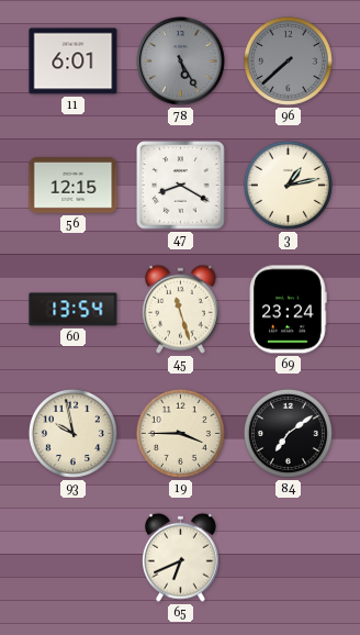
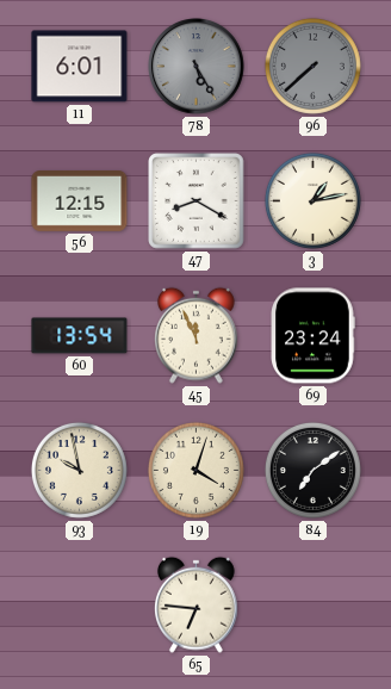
45: 11:27 -> 11:56
19: 3:45 -> 4:03
65: 6:41 -> 6:46
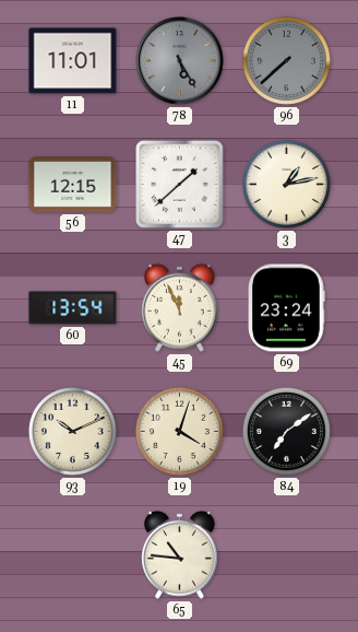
11: 6:01 -> 11:01
47: 8:20 -> 1:38
93: 9:58 -> 10:11
65: 6:46 -> 10:46
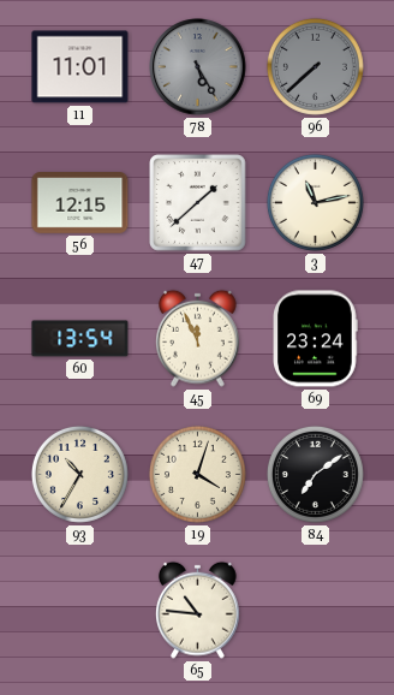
3: 1:13 -> 11:13
93: 10:11 -> 10:35
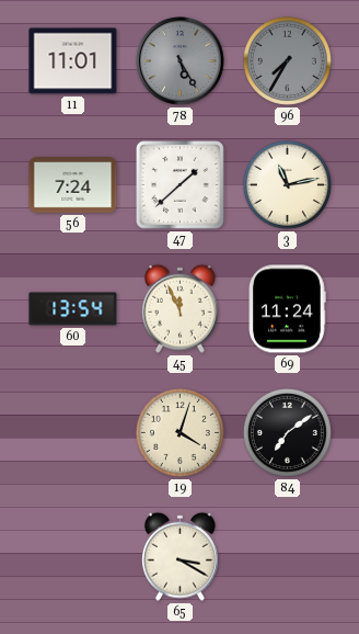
96: 7:38 -> 7:35
56: 12:15 -> 7:24
69: 23:24 -> 11:24
93: 10:35 -> none
65: 10:46 -> 3:20
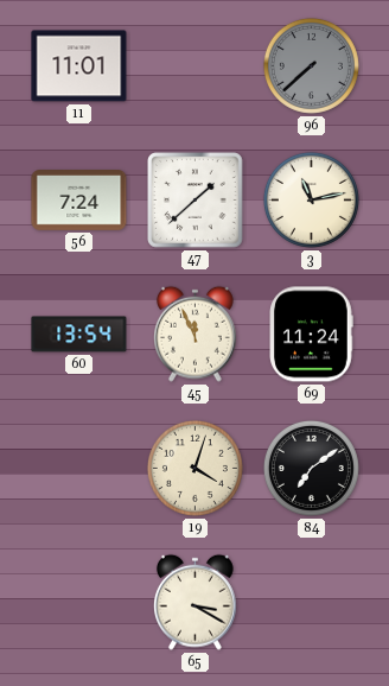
78: 5:25 -> none
96: 7:35 -> 7:38
